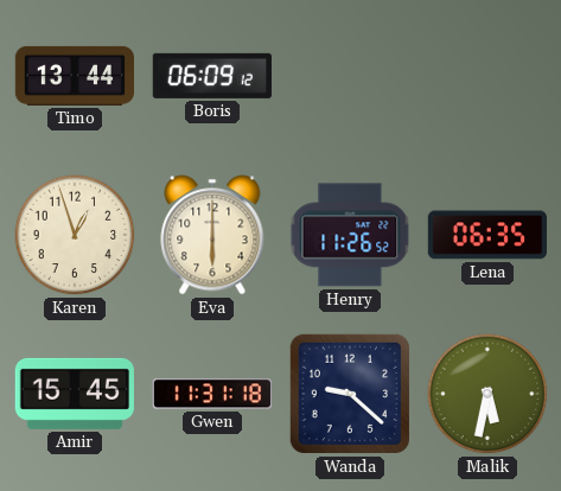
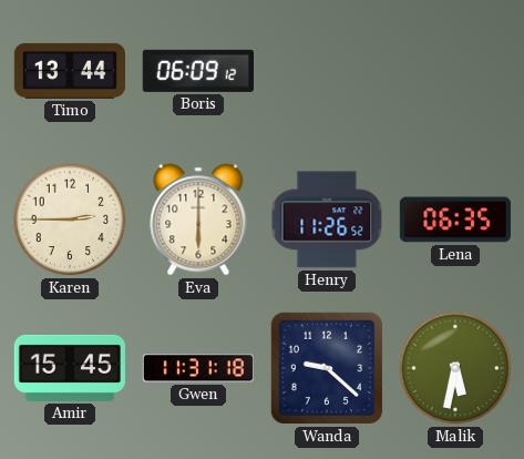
Karen: 12:57 -> 2:45
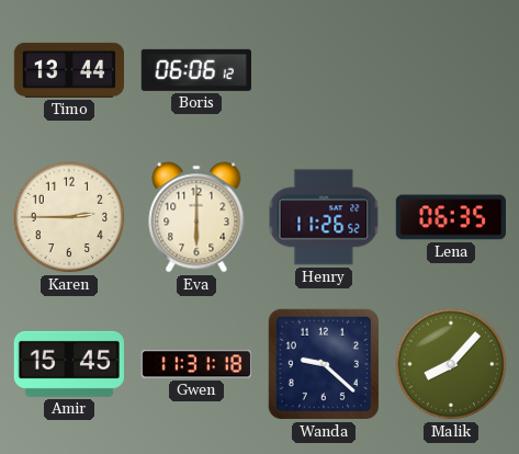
Boris: 06:09 -> 06:06
Malik: 5:32 -> 8:07
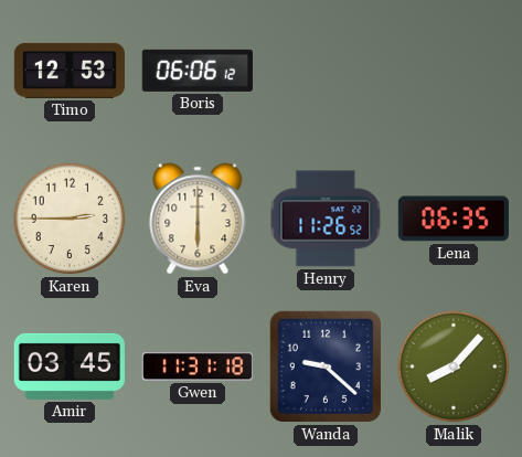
Timo: 13:44 -> 12:53
Amir: 15:45 -> 03:45
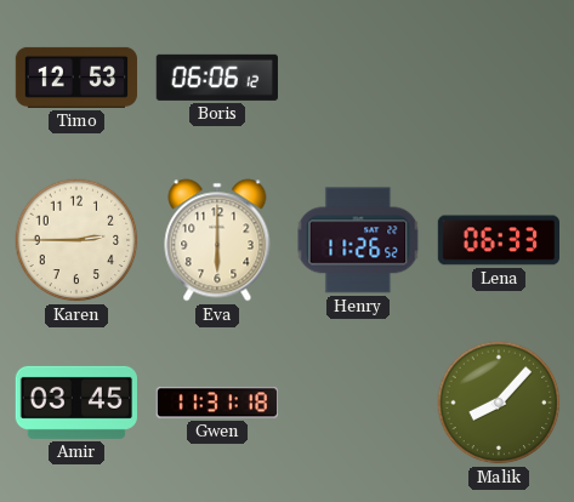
Lena: 06:35 -> 06:33
Wanda: 9:22 -> none
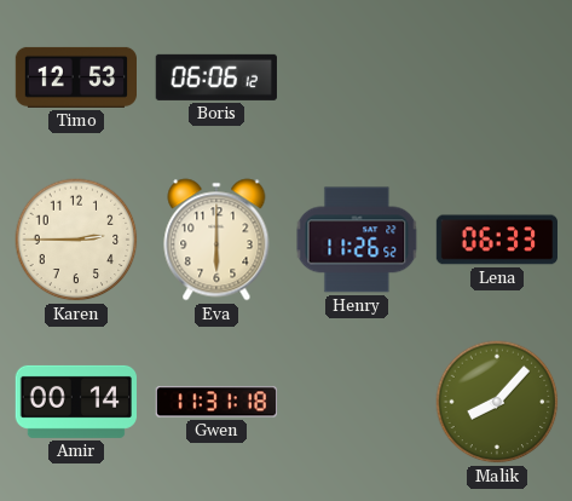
Amir: 03:45 -> 00:14
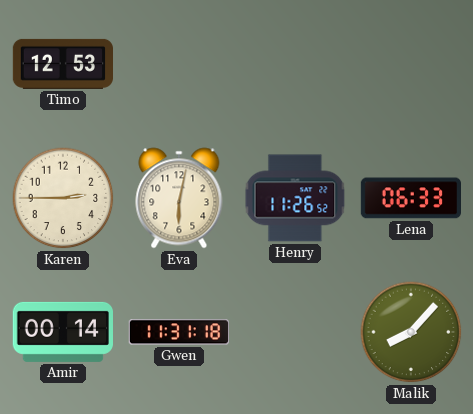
Boris: 06:06 -> none
Eva: 6:00 -> 6:02
